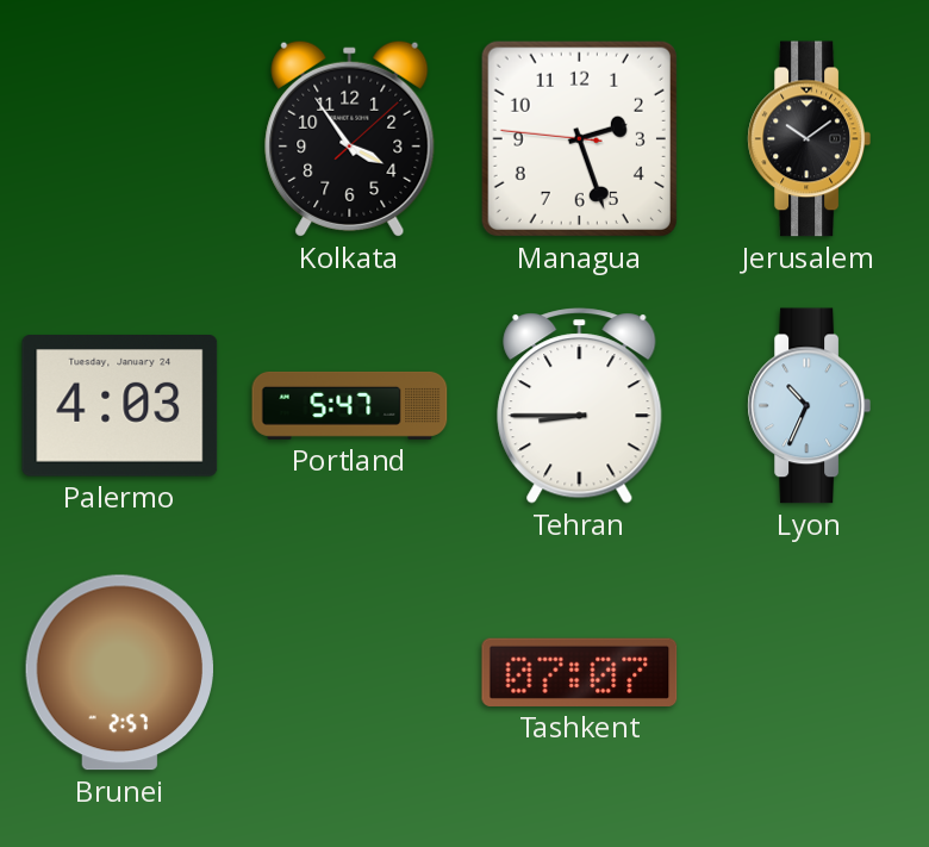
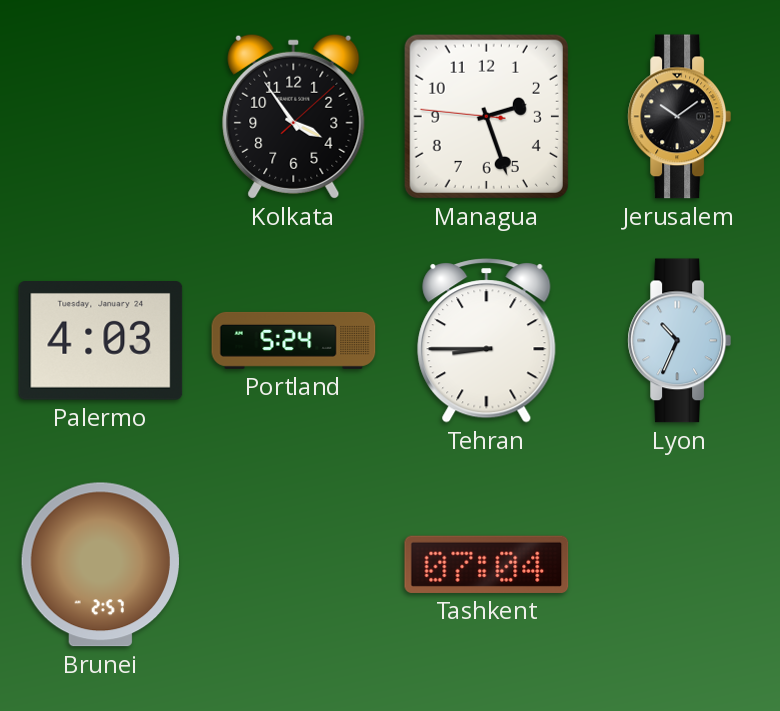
Portland: 5:47 -> 5:24
Tashkent: 07:07 -> 07:04
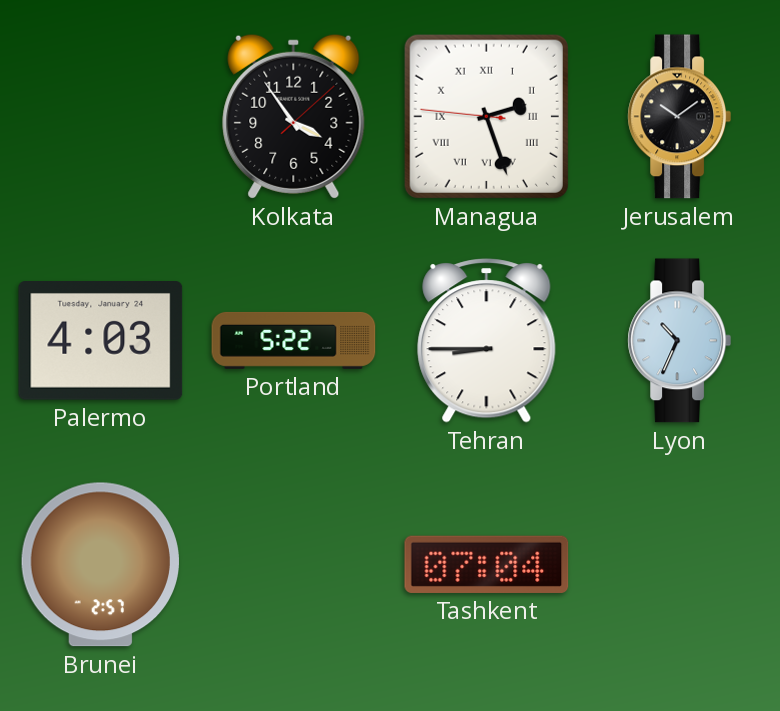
Managua numerals: Arabic -> Roman
Portland: 5:24 -> 5:22
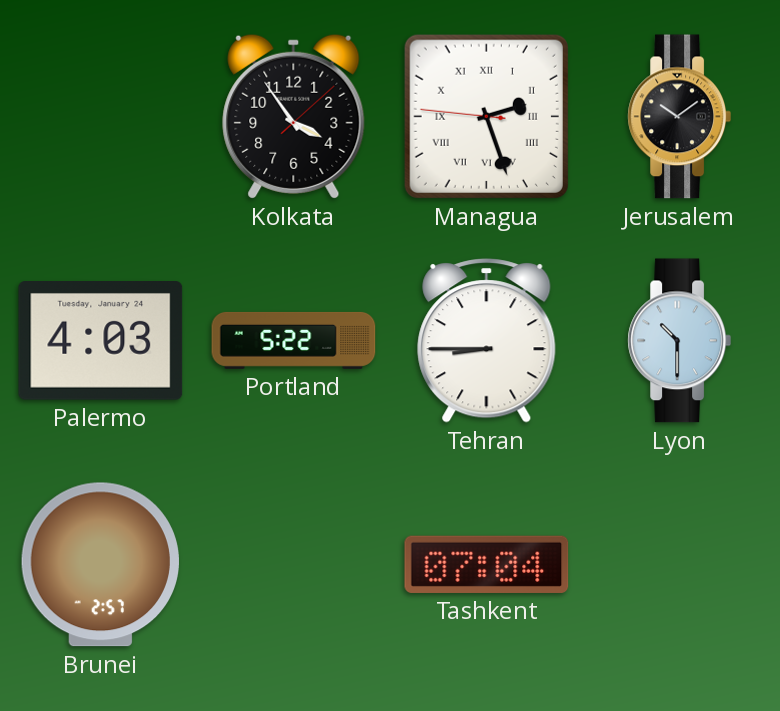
Lyon: 10:34 -> 10:30
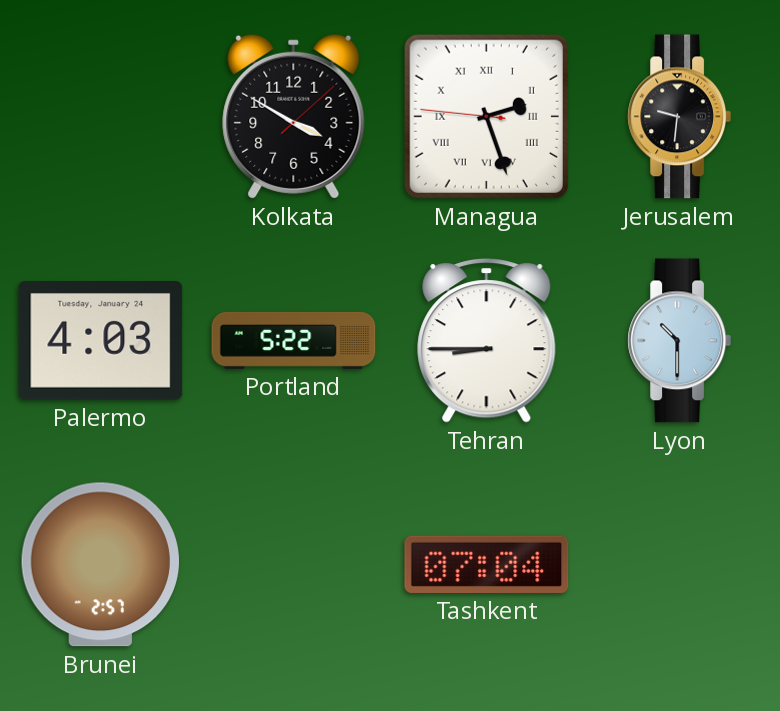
Kolkata: 3:54 -> 3:50
Jerusalem: 10:09 -> 9:31
